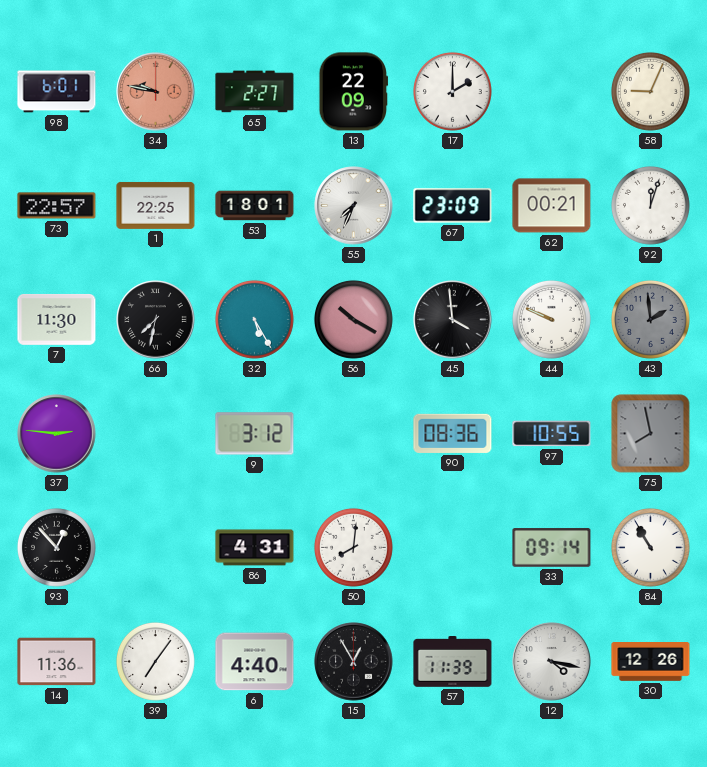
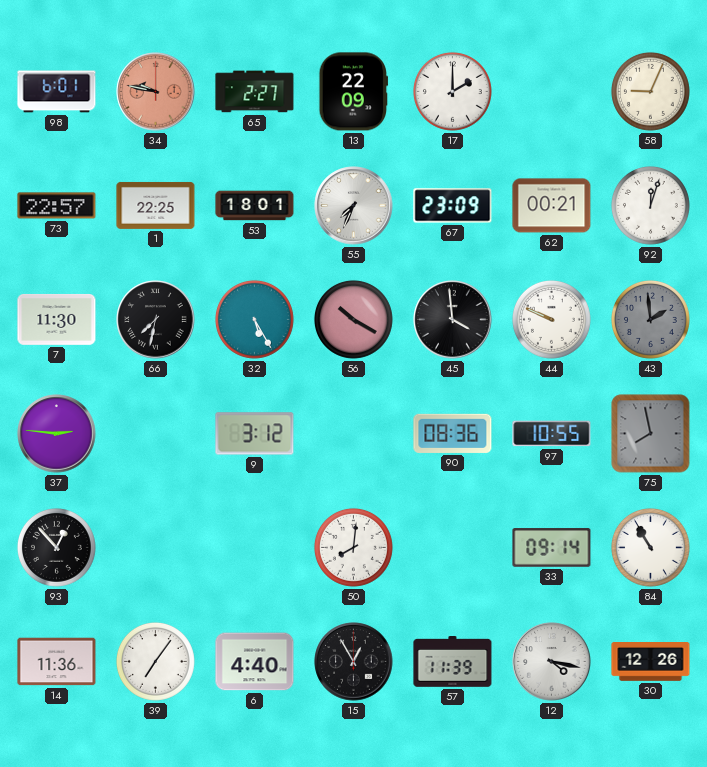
86: 4:31 -> none
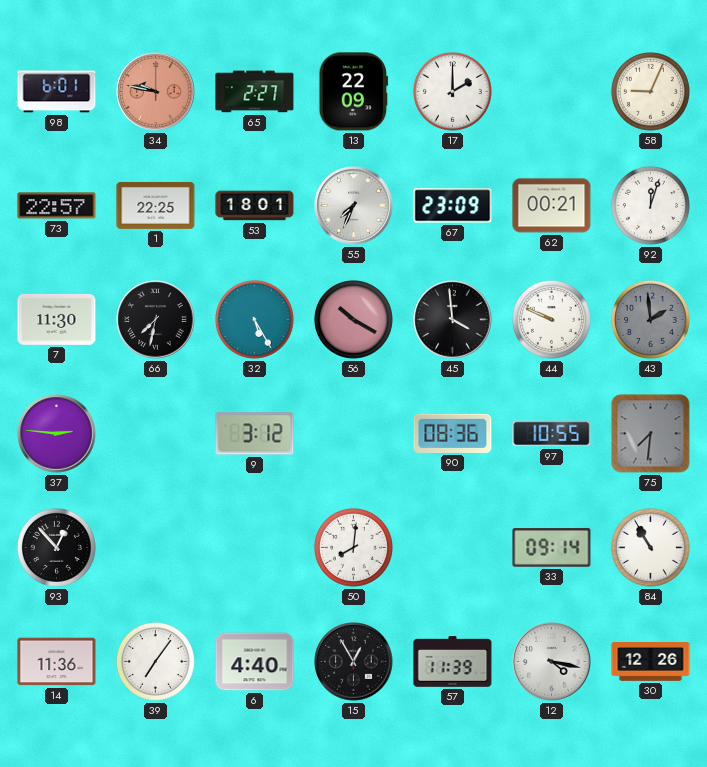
75: 7:58 -> 7:31
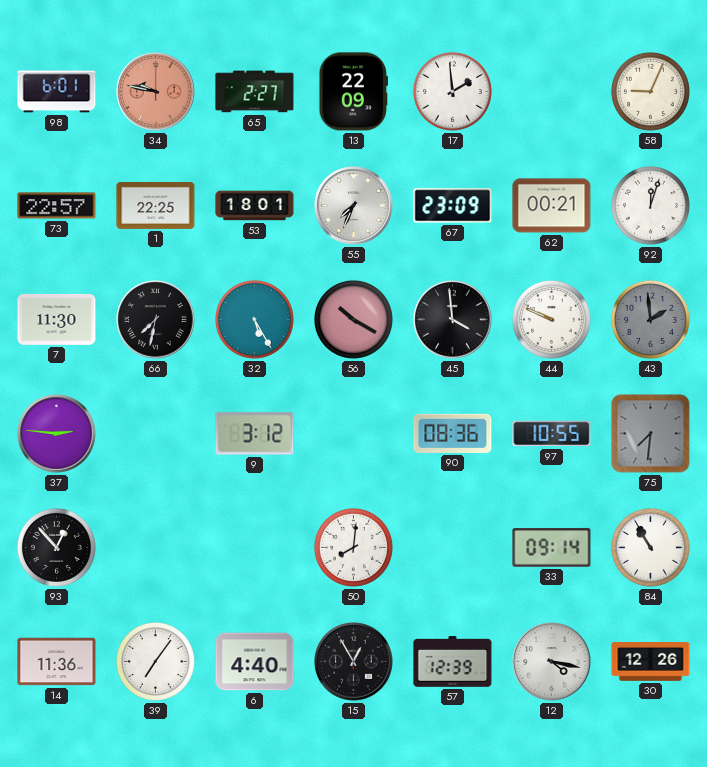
17: 2:00 -> 1:59
57: 11:39 -> 12:39
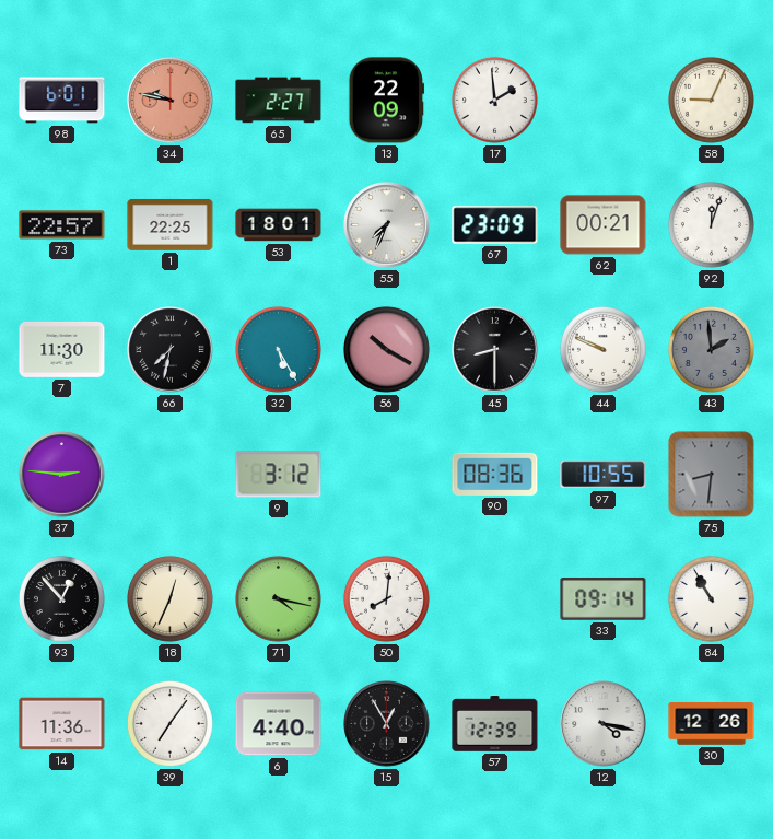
45: 3:59 -> 8:30
75: 7:31 -> 8:31
18: none -> 12:34
71: none -> 4:17
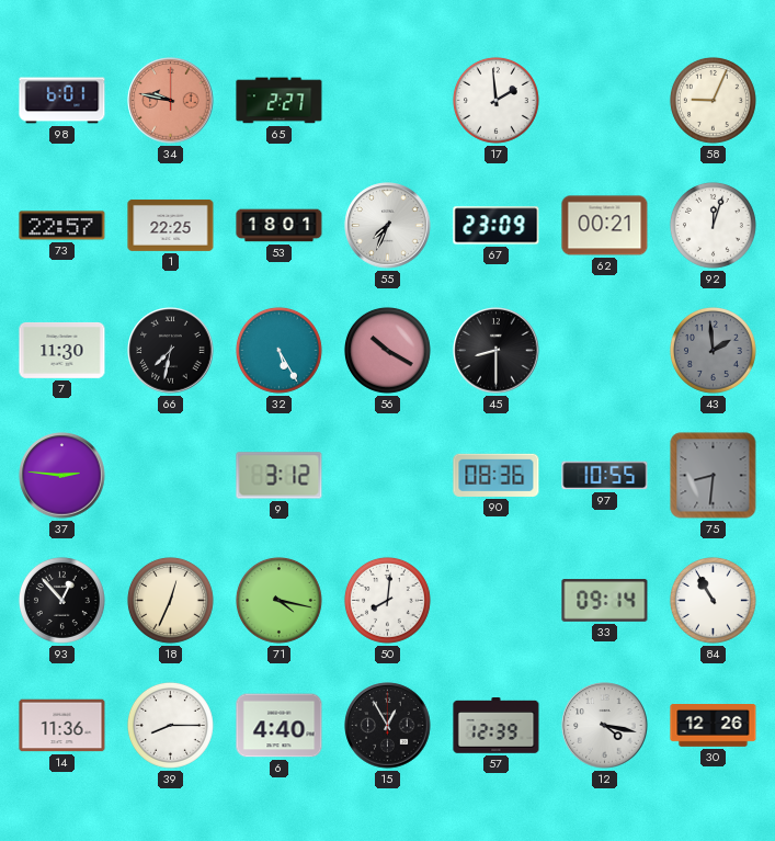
13: 22:09 -> none
44: 9:49 -> none
39: 7:06 -> 8:15
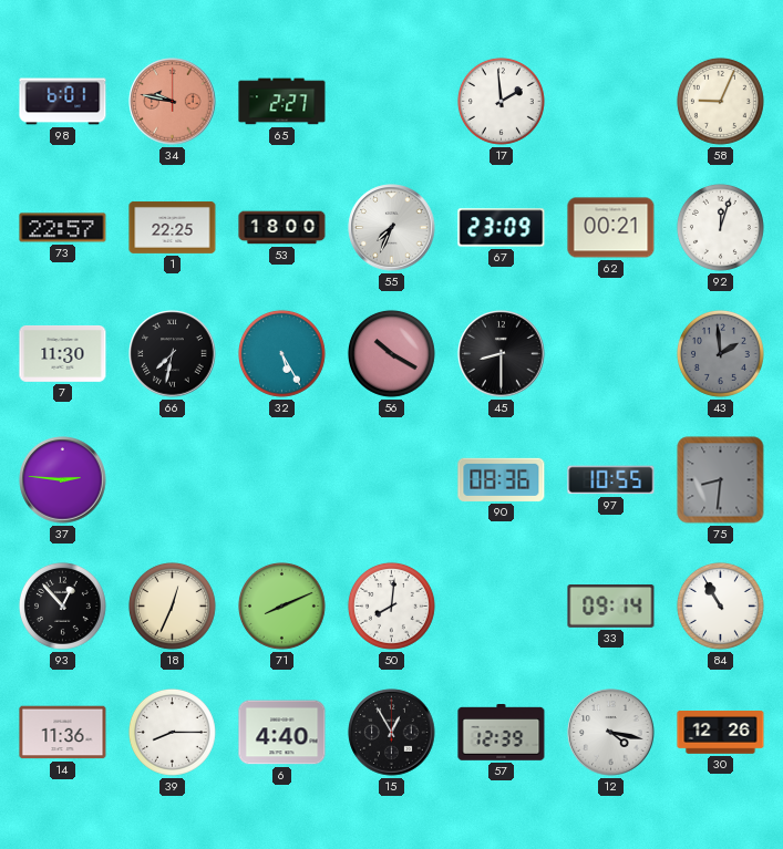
53: 18:01 -> 18:00
9: 3:12 -> none
71: 4:17 -> 8:11
